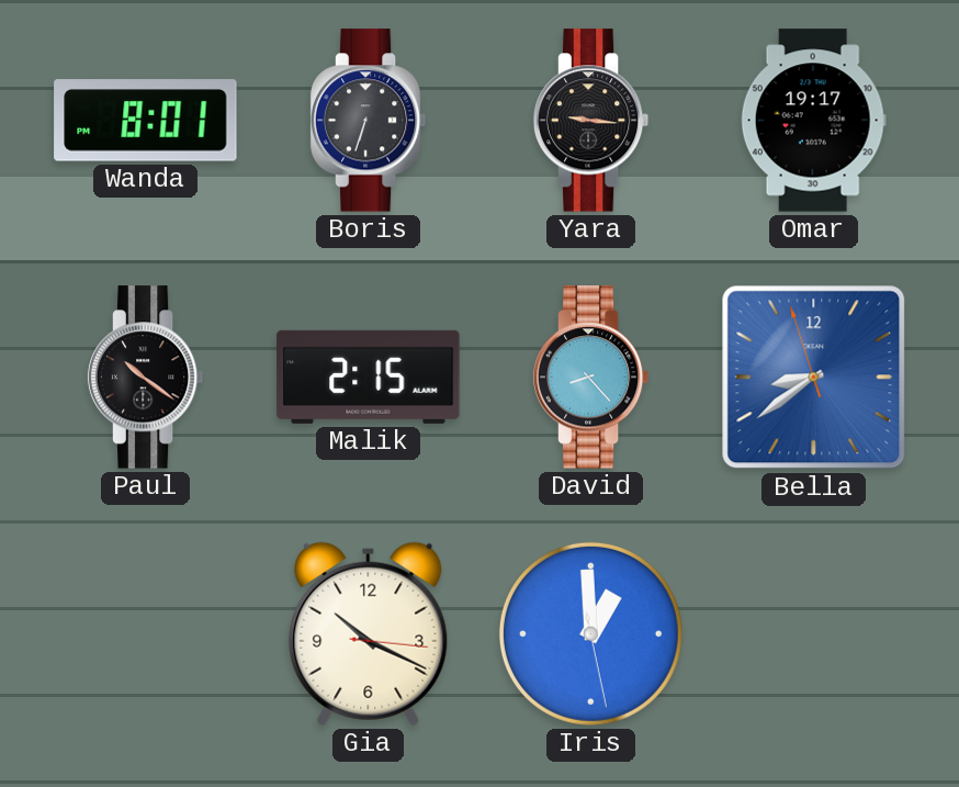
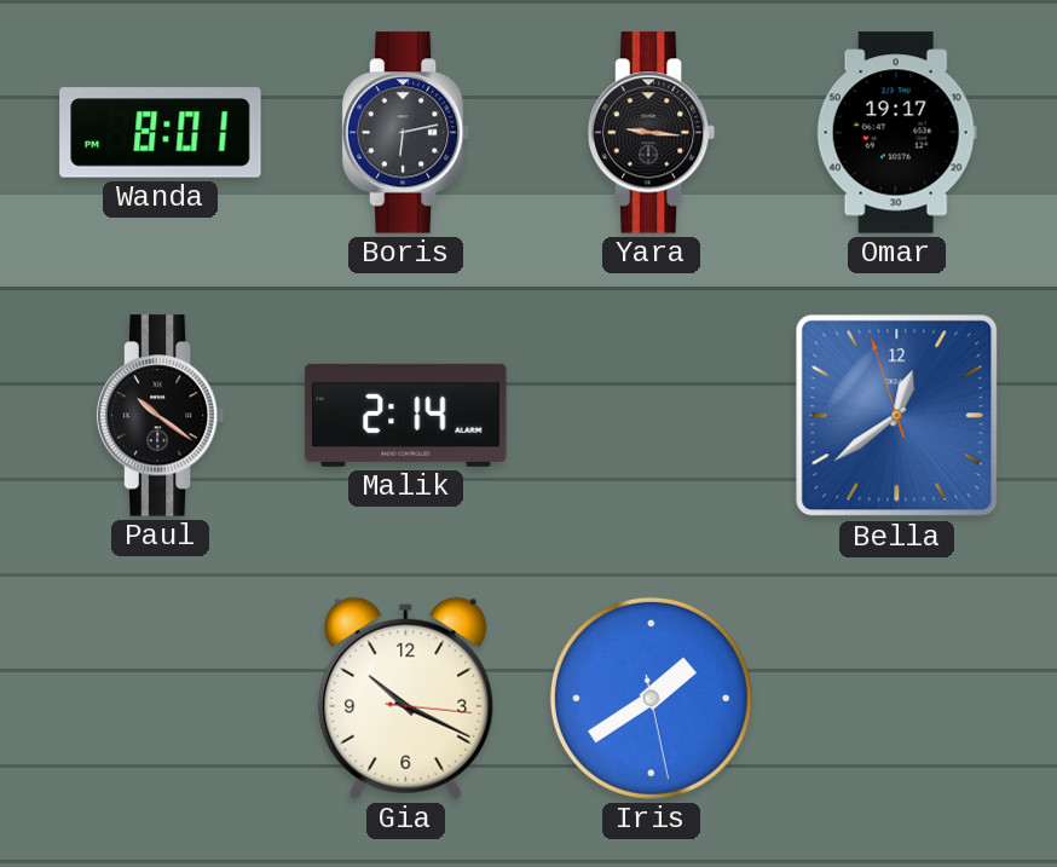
Boris: 6:33 -> 6:13
Malik: 2:15 -> 2:14
David: 8:23 -> none
Bella: 8:38 -> 12:38
Iris: 12:59 -> 1:39
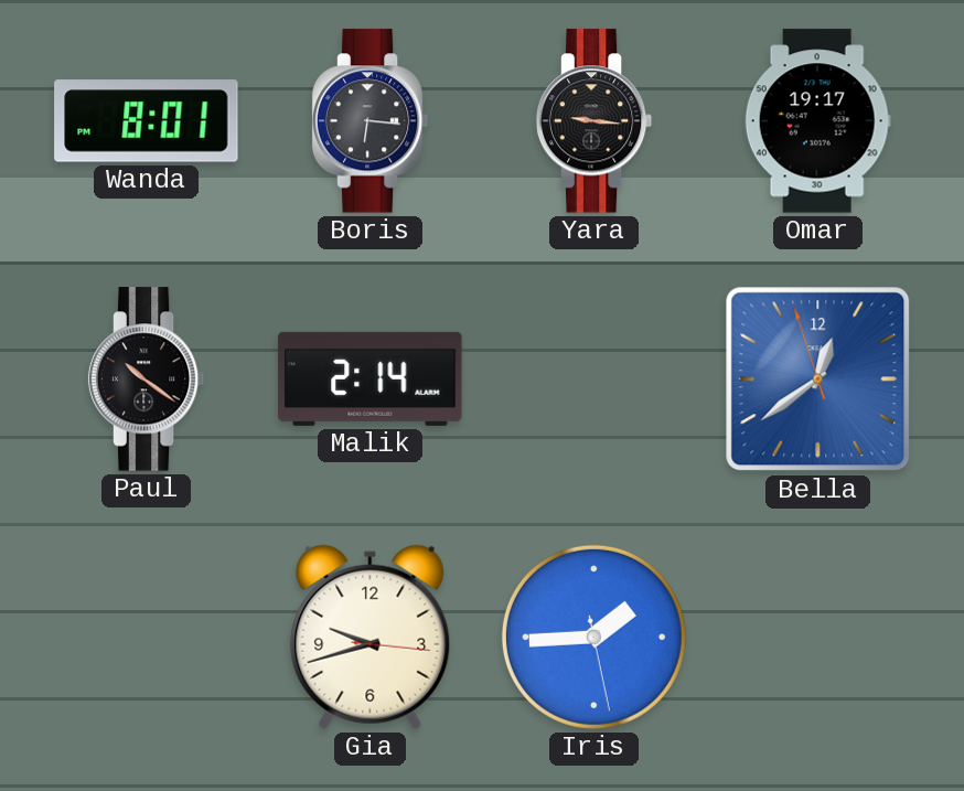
Boris: 6:13 -> 6:16
Gia: 10:19 -> 9:42
Iris: 1:39 -> 1:44
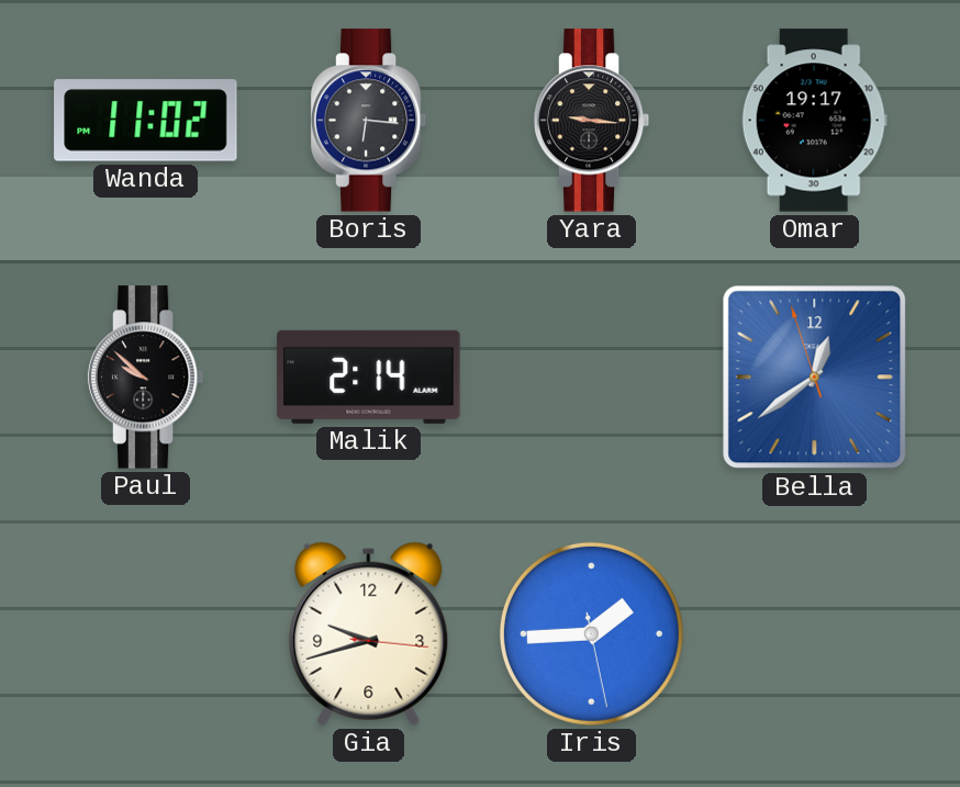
Wanda: 8:01 -> 11:02
Paul: 10:21 -> 9:52
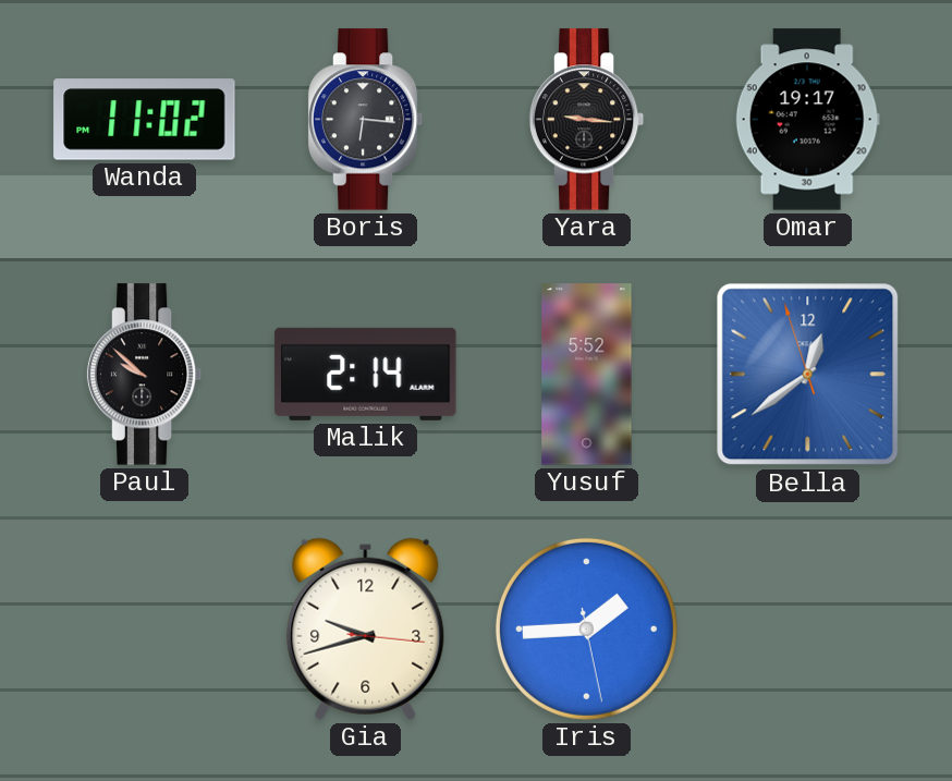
Yusuf: none -> 5:52
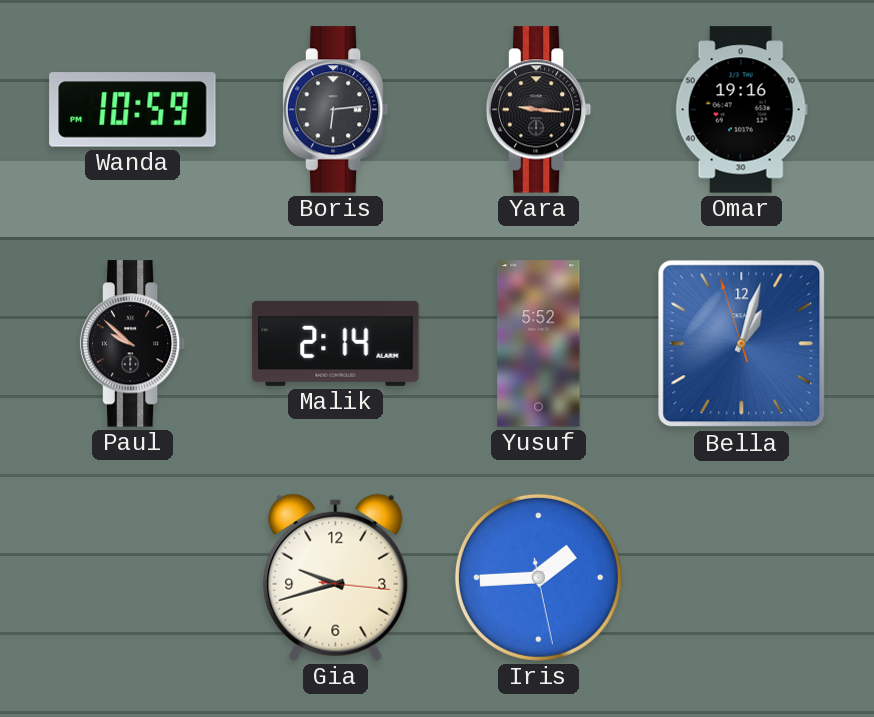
Wanda: 11:02 -> 10:59
Boris: 6:16 -> 6:14
Omar: 19:17 -> 19:16
Bella: 12:38 -> 1:02
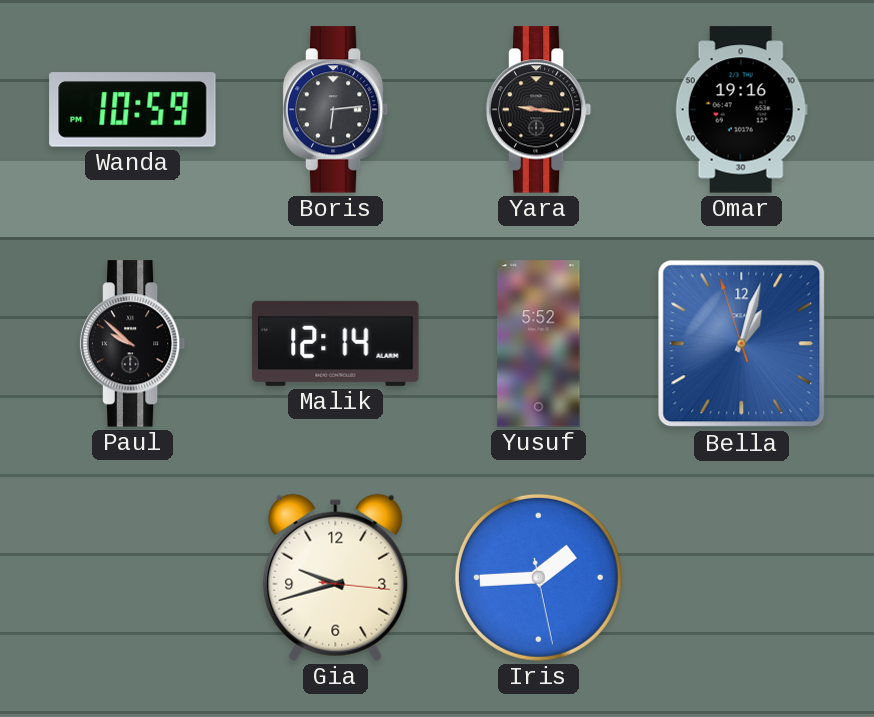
Malik: 2:14 -> 12:14
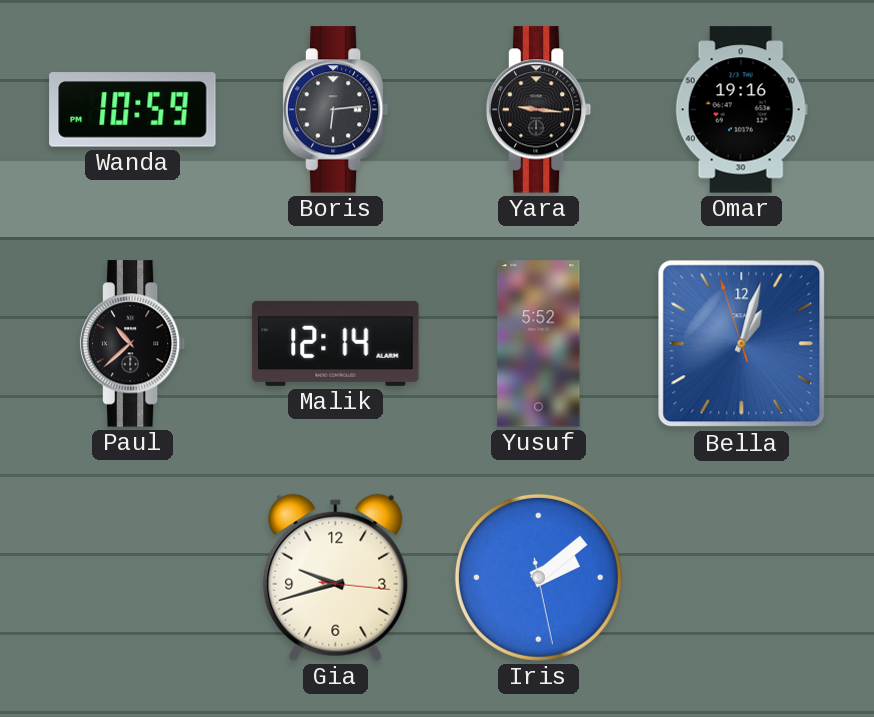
Paul: 9:52 -> 10:38
Iris: 1:44 -> 2:08
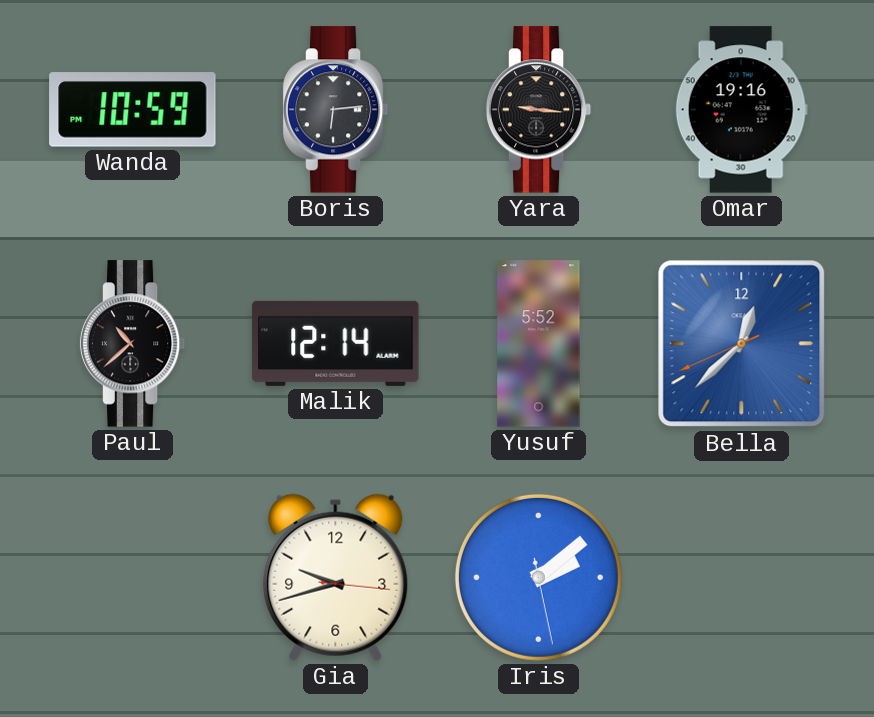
Bella: 1:02 -> 12:37
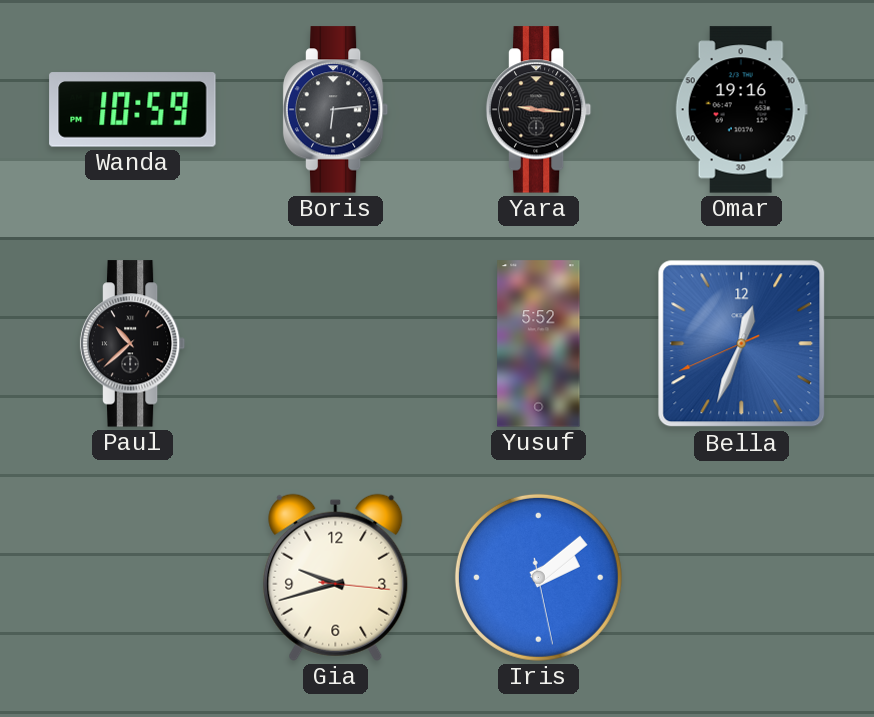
Malik: 12:14 -> none
Bella: 12:37 -> 12:33
